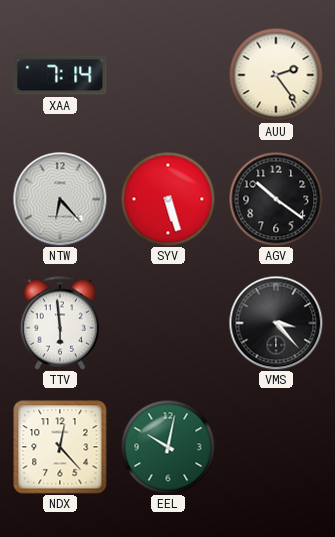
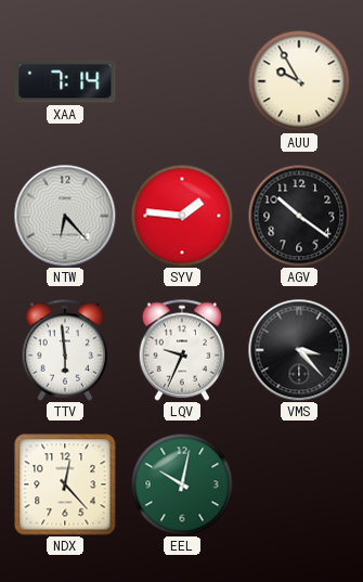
AUU: 2:24 -> 9:55
SYV: 5:27 -> 1:46
LQV: none -> 9:34
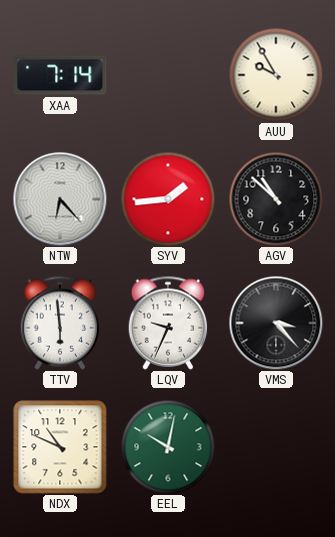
SYV: 1:46 -> 1:44
AGV: 10:21 -> 10:52
NDX: 12:23 -> 10:49
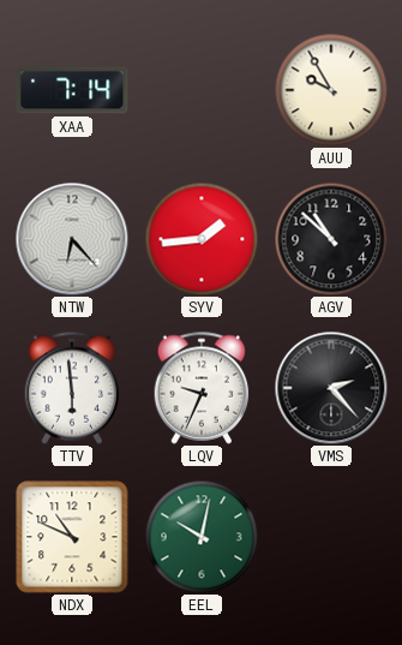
VMS: 3:23 -> 2:23
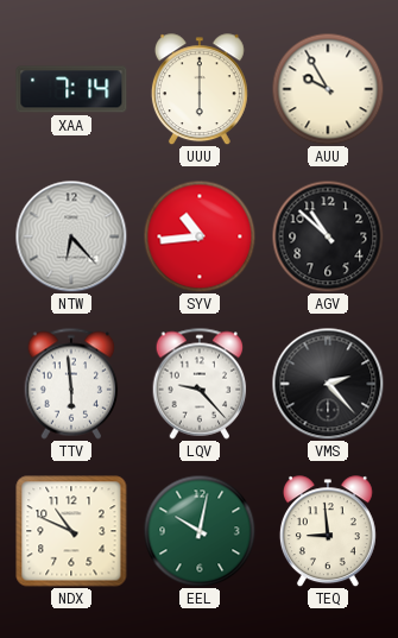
UUU: none -> 6:00
SYV: 1:44 -> 10:44
LQV: 9:34 -> 9:23
TEQ: none -> 8:59
